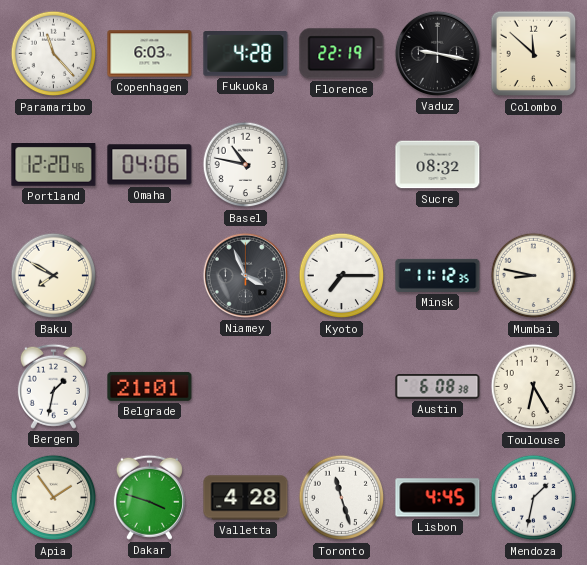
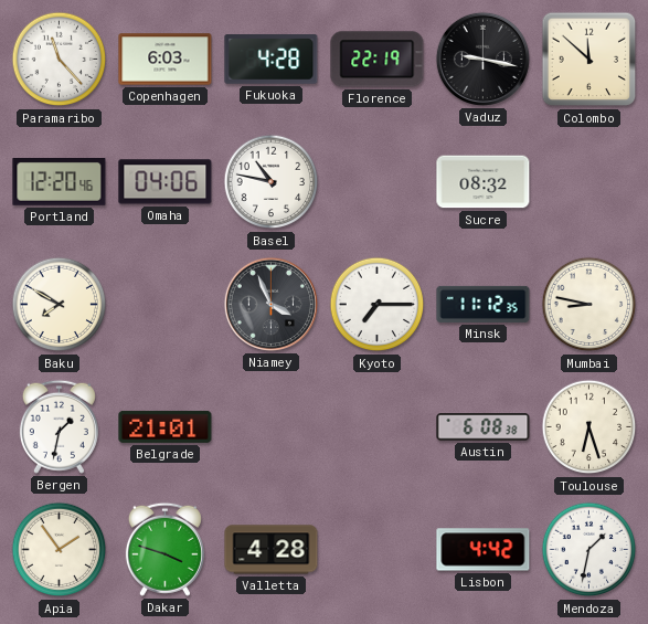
Toulouse: 6:25 -> 6:27
Toronto: 11:27 -> none
Lisbon: 4:45 -> 4:42
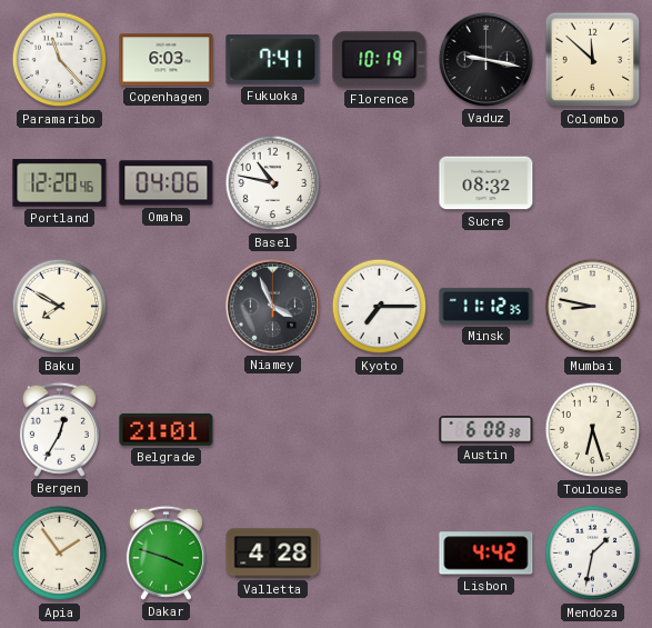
Fukuoka: 4:28 -> 7:41
Florence: 22:19 -> 10:19
Bergen: 1:32 -> 12:35
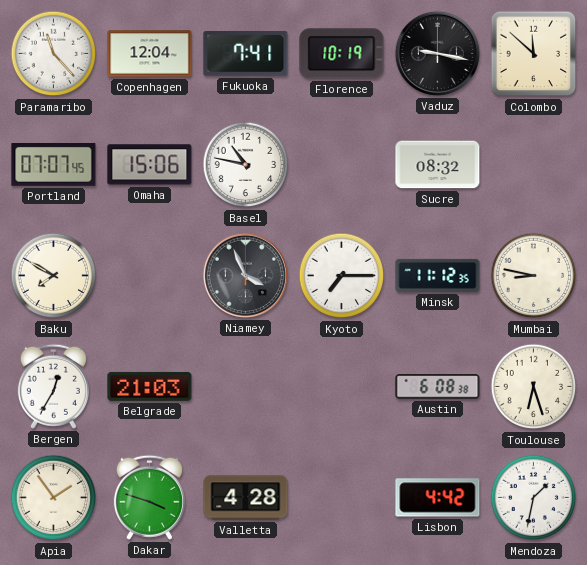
Copenhagen: 6:03 -> 12:04
Portland: 12:20 -> 07:07
Omaha: 04:06 -> 15:06
Belgrade: 21:01 -> 21:03
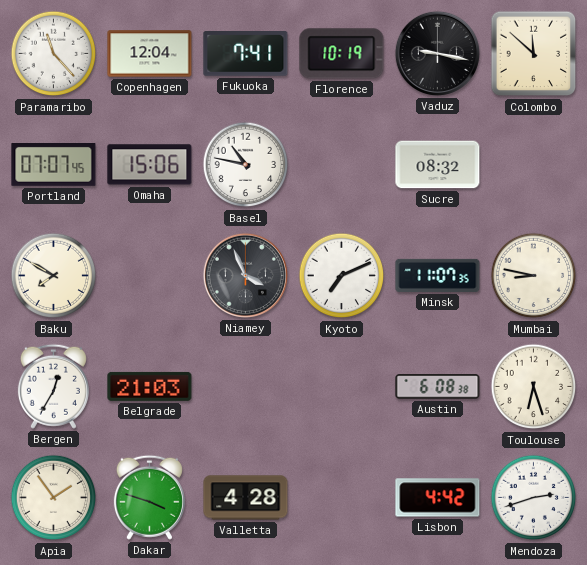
Kyoto: 7:15 -> 7:11
Minsk: 11:12 -> 11:07
Mendoza: 1:32 -> 2:42
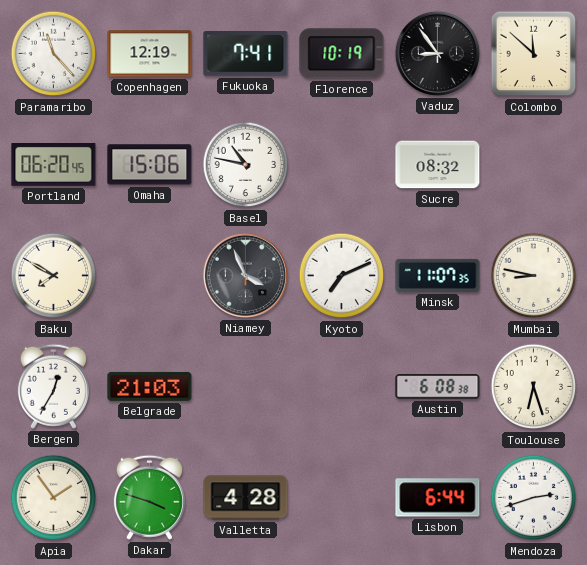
Copenhagen: 12:04 -> 12:19
Vaduz: 9:17 -> 8:54
Portland: 07:07 -> 06:20
Lisbon: 4:42 -> 6:44
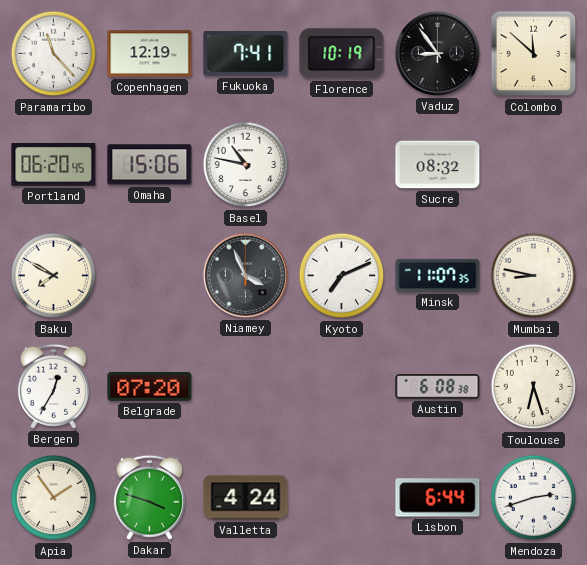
Belgrade: 21:03 -> 07:20
Valletta: 4:28 -> 4:24
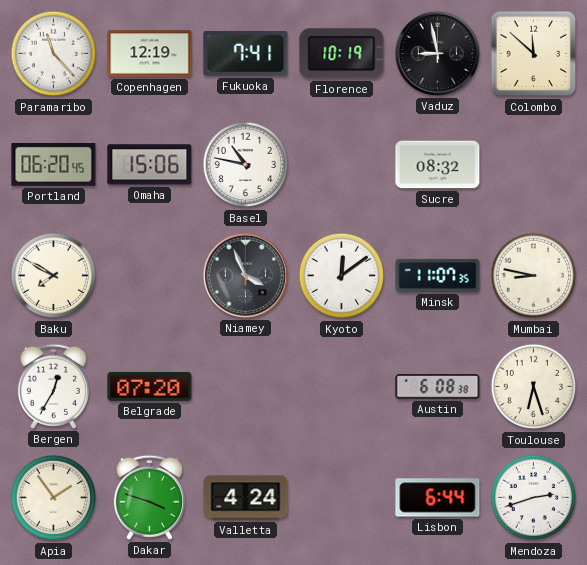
Vaduz: 8:54 -> 8:58
Kyoto: 7:11 -> 12:09
